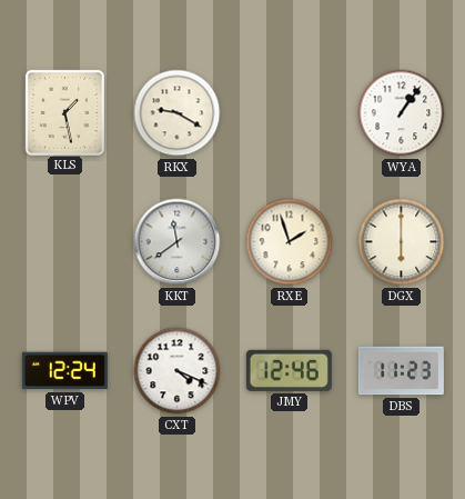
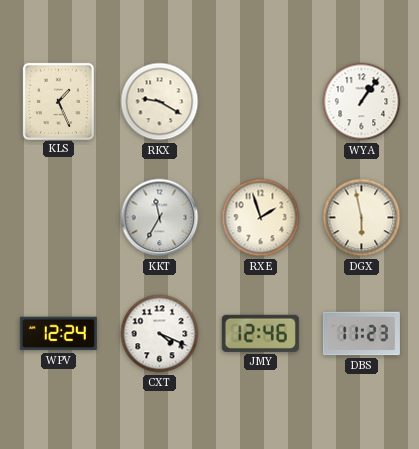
KLS: 1:28 -> 1:26
KKT: 11:39 -> 11:35
DGX: 6:00 -> 5:58
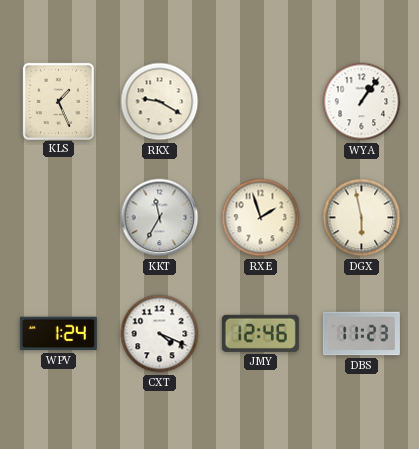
WPV: 12:24 -> 1:24
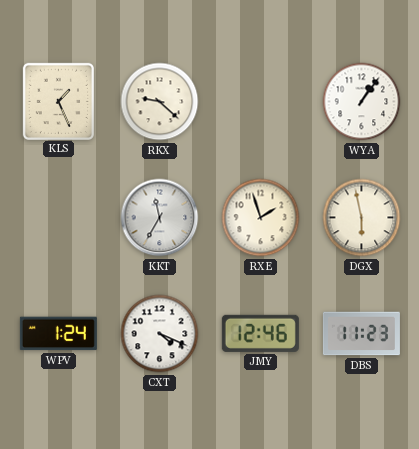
RKX: 9:20 -> 9:22
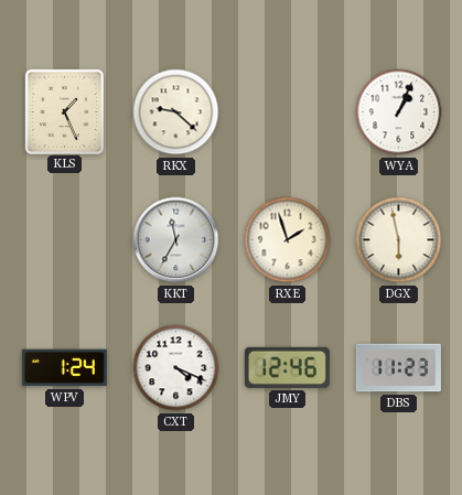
WYA: 1:06 -> 1:04
